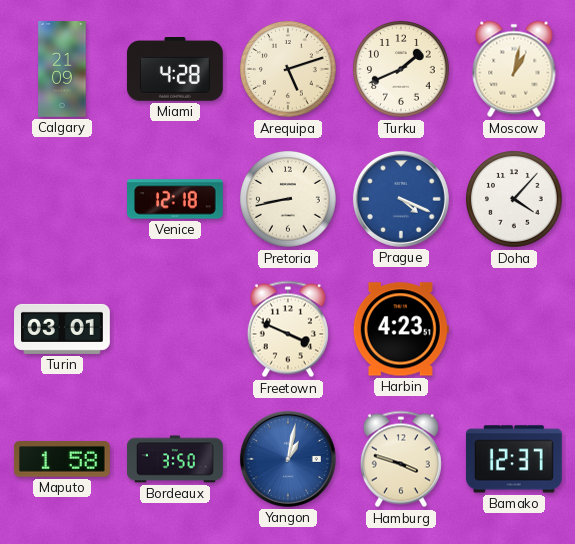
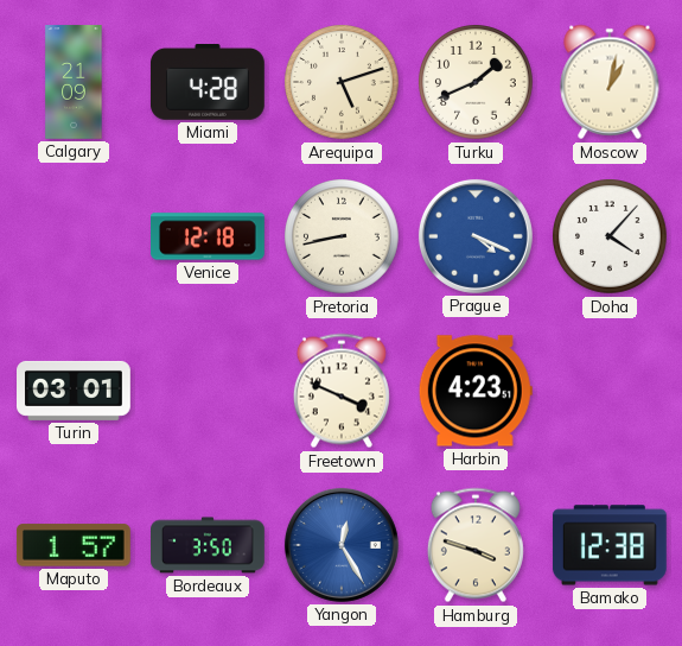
Maputo: 1:58 -> 1:57
Yangon: 1:02 -> 12:25
Bamako: 12:37 -> 12:38
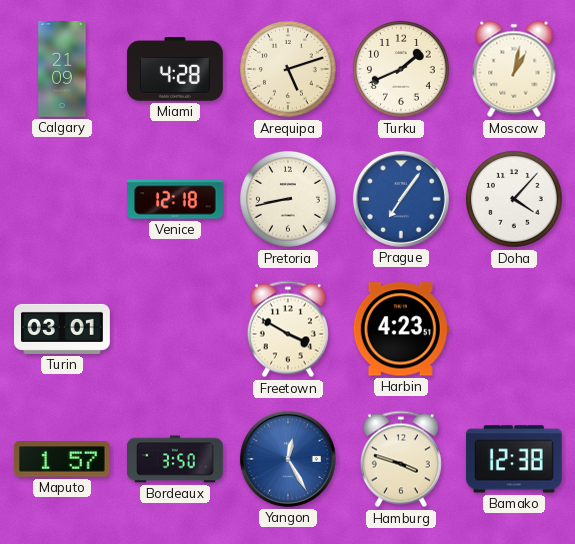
Prague: 4:19 -> 7:06
Freetown: 3:49 -> 3:50
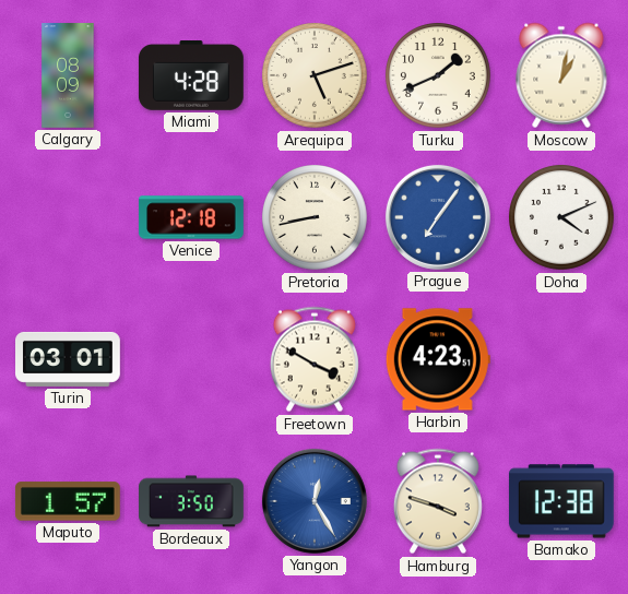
Calgary: 21:09 -> 08:09
Doha: 4:07 -> 4:11
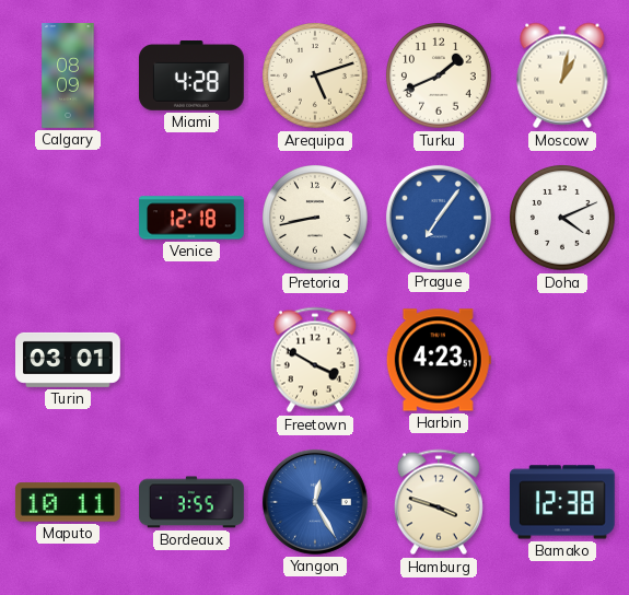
Maputo: 1:57 -> 10:11
Bordeaux: 3:50 -> 3:55
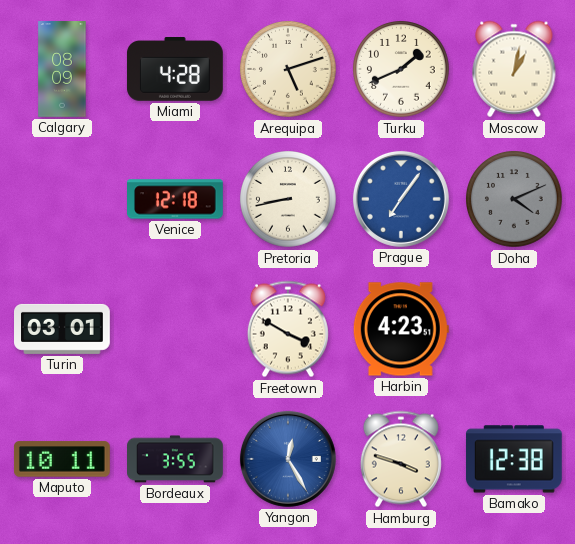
Doha dial: white -> grey
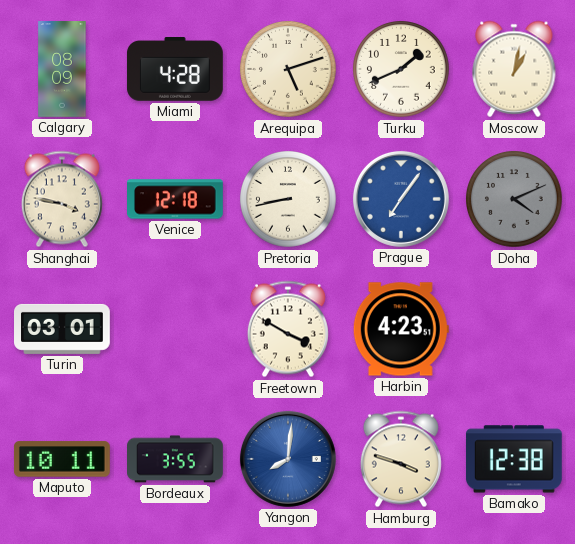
Shanghai: none -> 3:47
Yangon: 12:25 -> 8:01
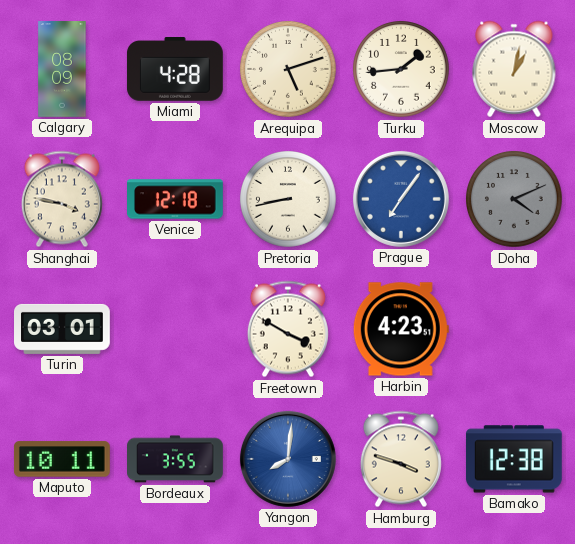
Turku: 1:41 -> 1:44
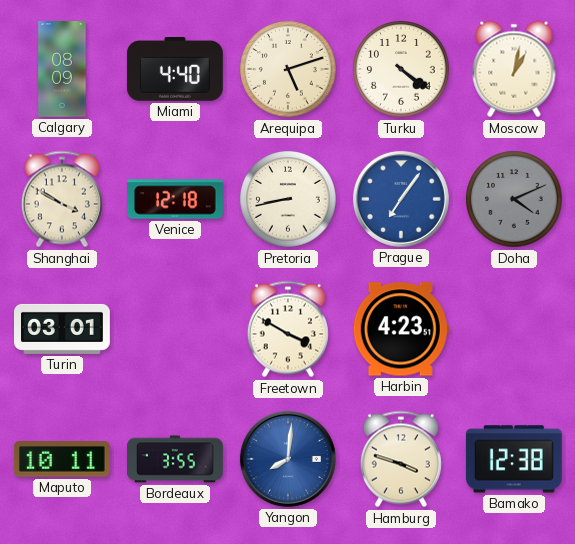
Miami: 4:28 -> 4:40
Turku: 1:44 -> 4:21
Shanghai: 3:47 -> 3:50
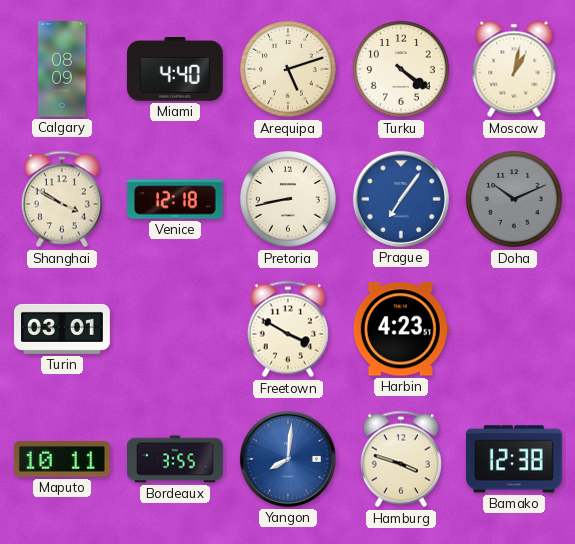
Doha: 4:11 -> 10:11
